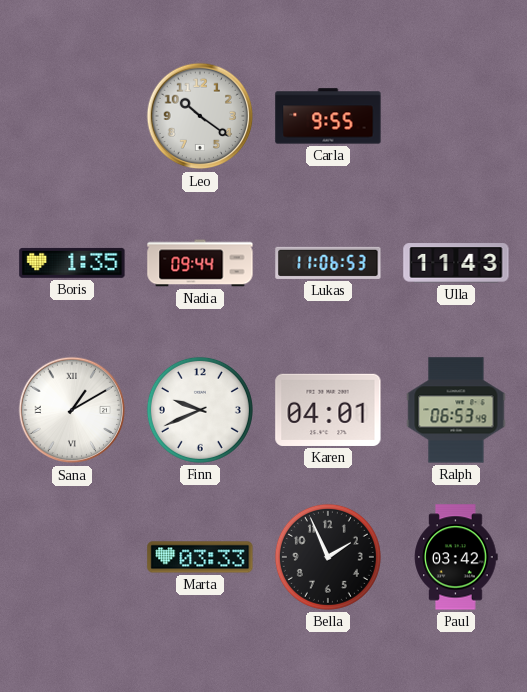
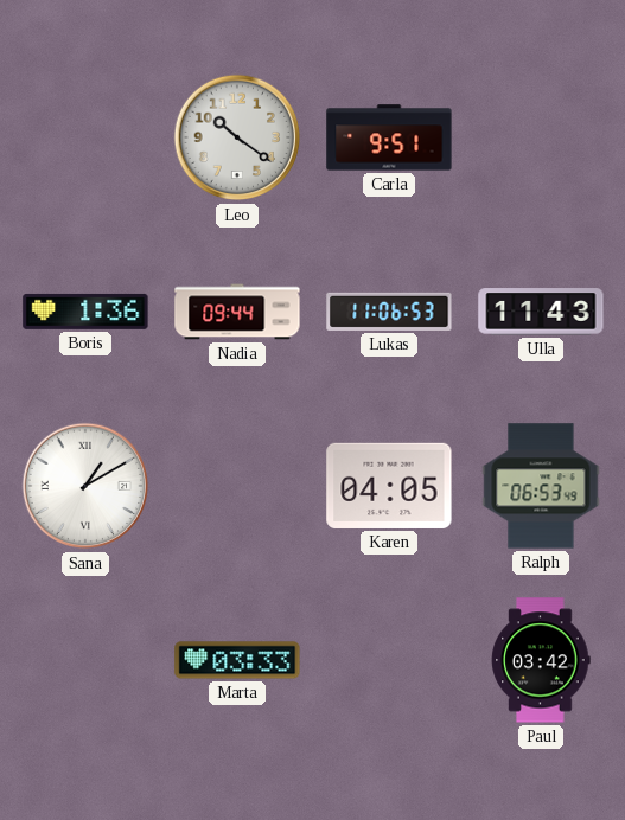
Carla: 9:55 -> 9:51
Boris: 1:35 -> 1:36
Finn: 9:41 -> none
Karen: 04:01 -> 04:05
Bella: 1:56 -> none
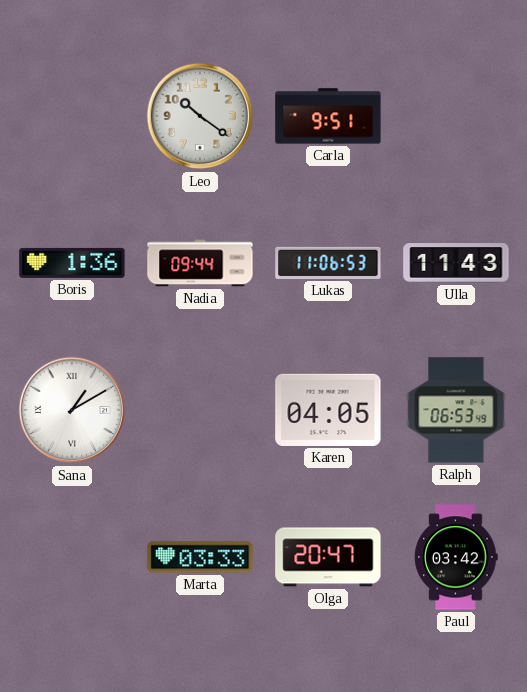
Olga: none -> 20:47
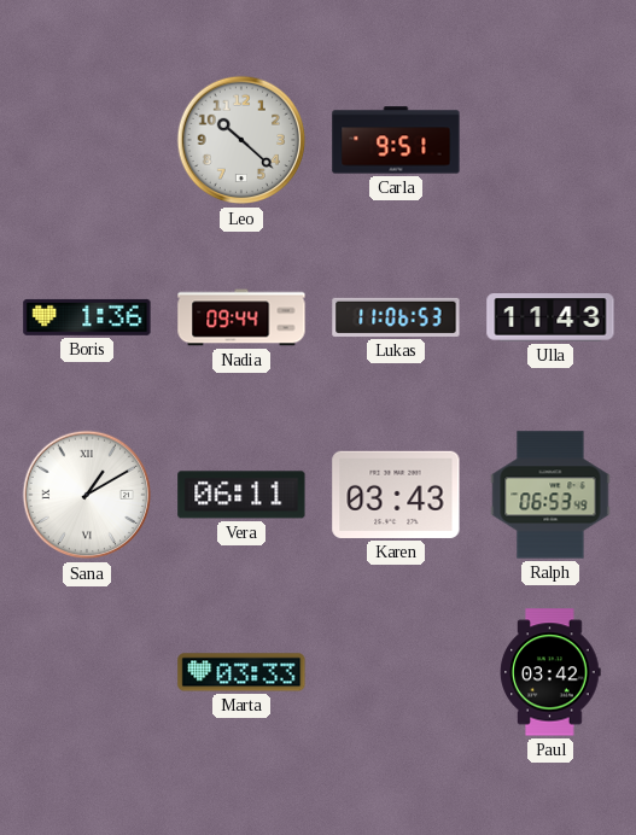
Leo: 10:21 -> 10:22
Vera: none -> 06:11
Karen: 04:05 -> 03:43
Olga: 20:47 -> none
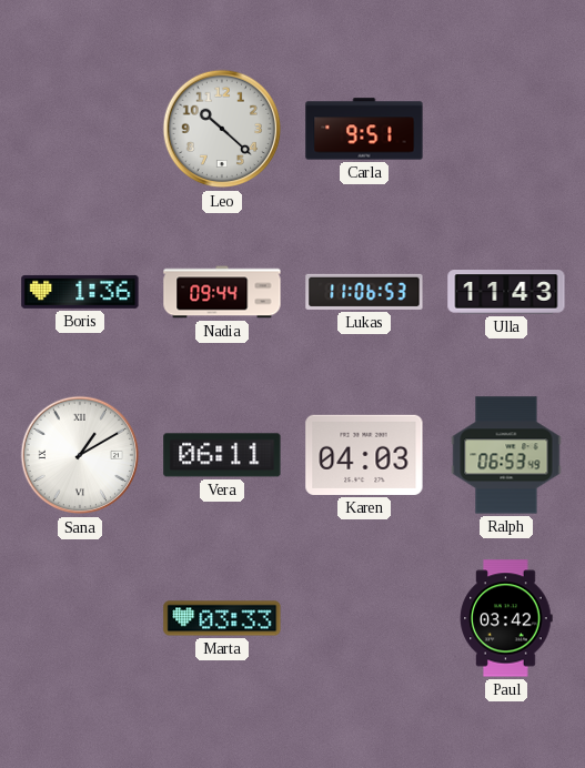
Karen: 03:43 -> 04:03
